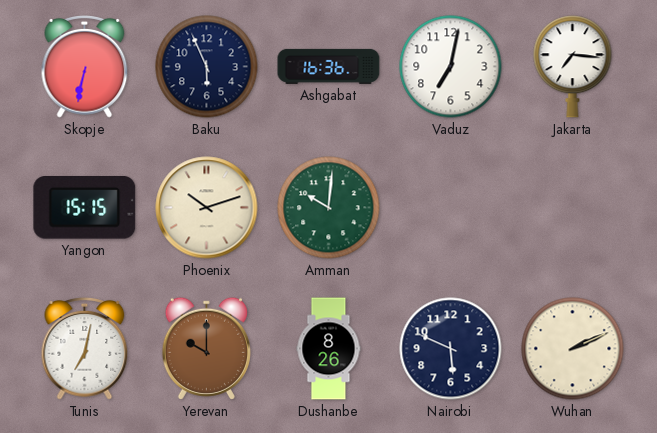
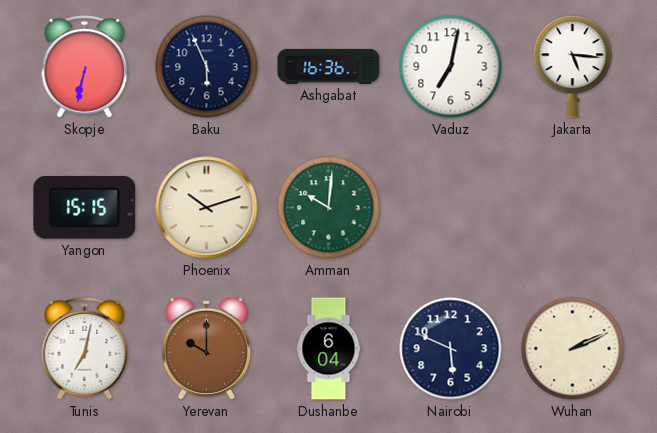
Jakarta: 7:16 -> 5:16
Dushanbe: 8:26 -> 6:04
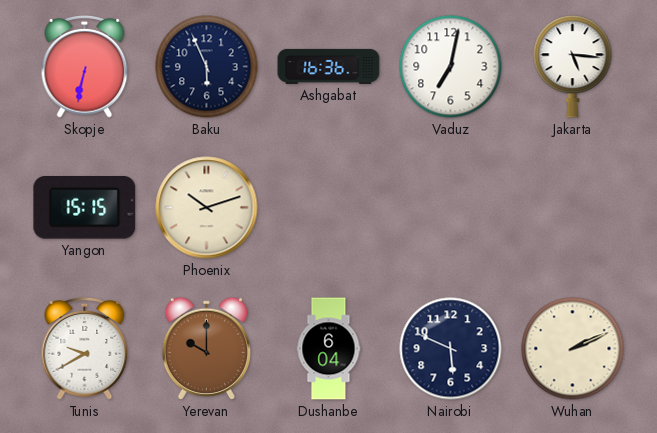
Amman: 10:01 -> none
Tunis: 7:02 -> 9:40
